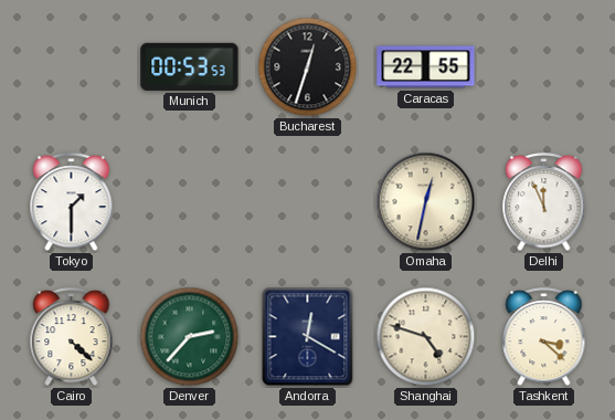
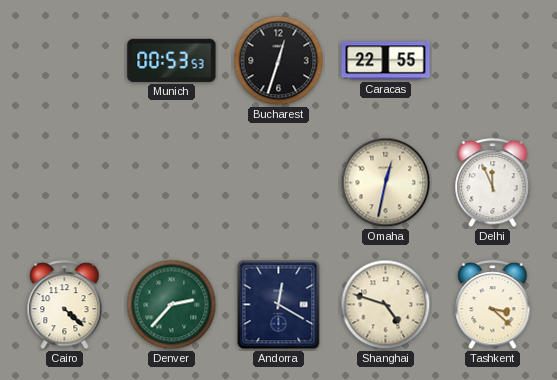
Tokyo: 1:30 -> none
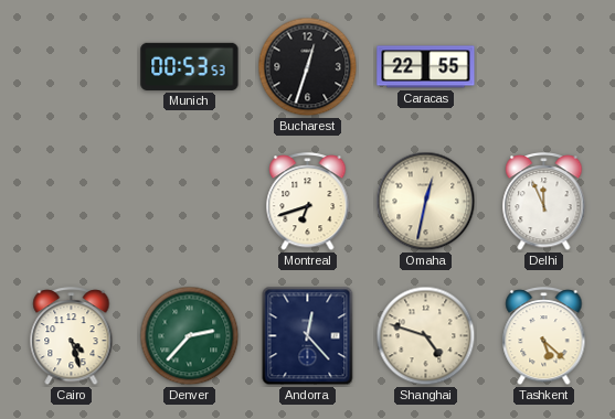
Montreal: none -> 6:42
Cairo: 4:22 -> 4:27
Andorra: 12:20 -> 12:23
Tashkent: 3:22 -> 5:22
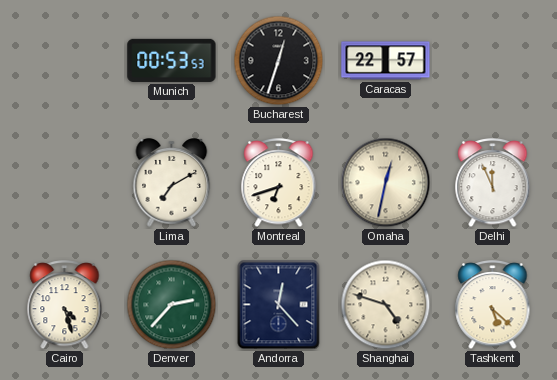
Caracas: 22:55 -> 22:57
Lima: none -> 7:10
